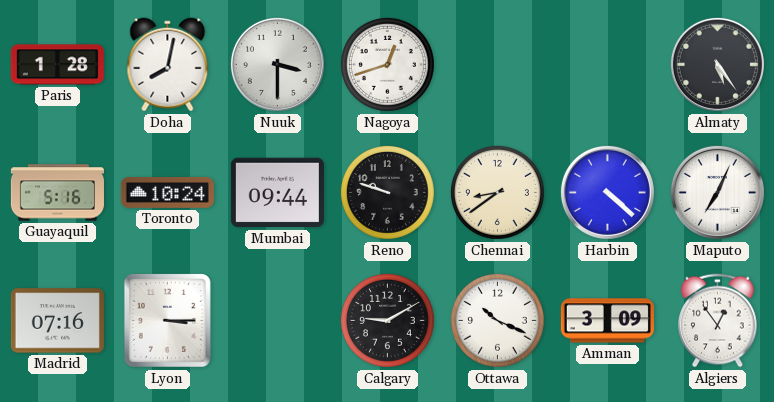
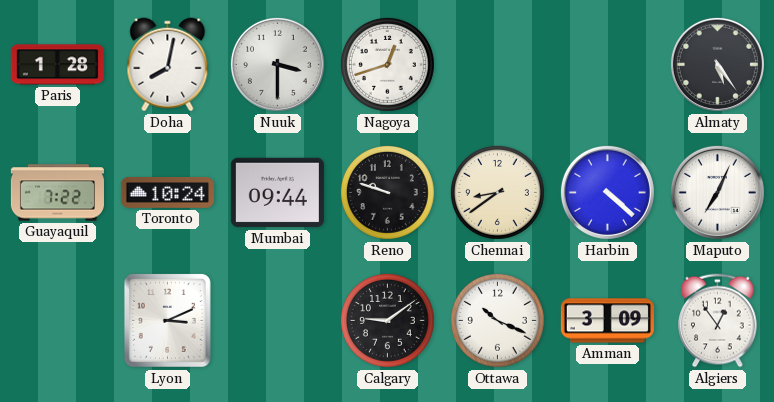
Guayaquil: 5:16 -> 7:22
Madrid: 07:16 -> none
Lyon: 3:15 -> 3:11
Calgary: 9:10 -> 9:09
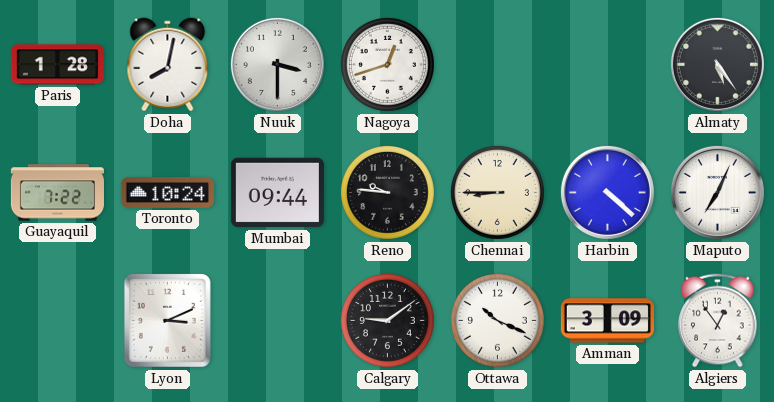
Reno: 9:48 -> 9:46
Chennai: 8:39 -> 8:45
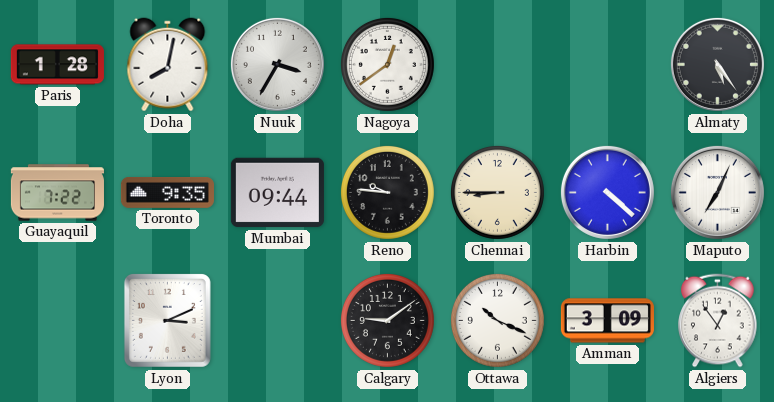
Nuuk: 3:30 -> 3:35
Nagoya: 12:42 -> 12:39
Toronto: 10:24 -> 9:35
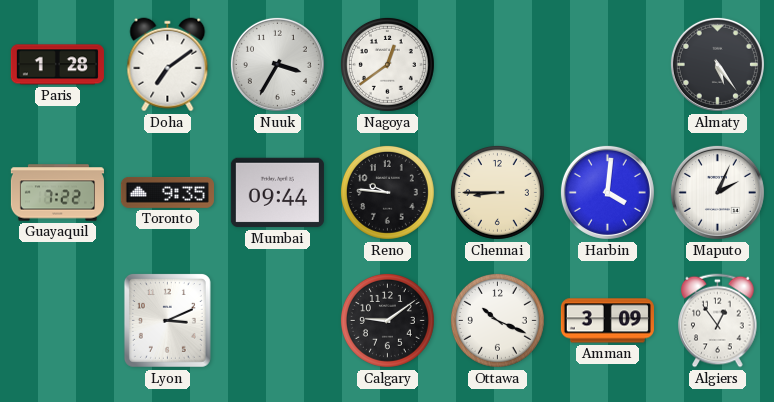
Doha: 8:02 -> 7:09
Harbin: 4:22 -> 4:01
Maputo: 7:04 -> 2:04
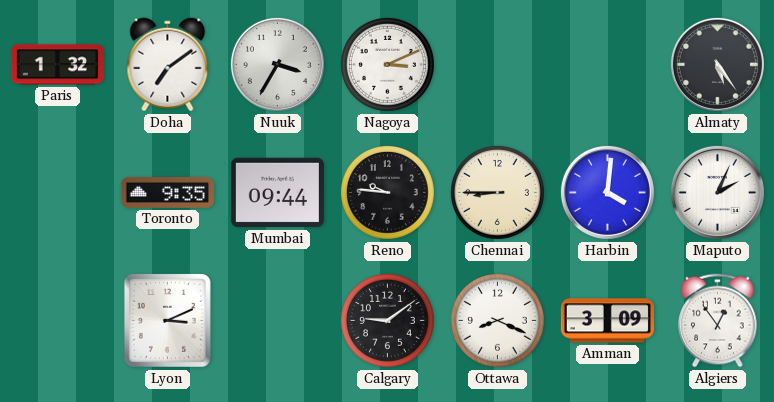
Paris: 1:28 -> 1:32
Nagoya: 12:39 -> 3:11
Guayaquil: 7:22 -> none
Ottawa: 10:19 -> 8:19
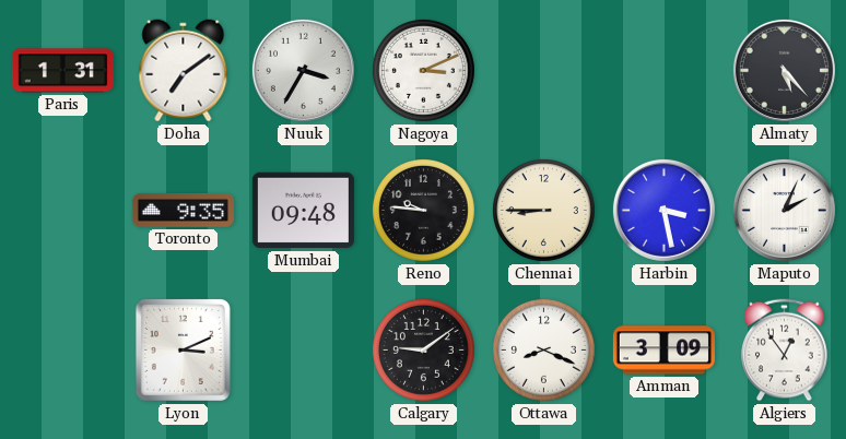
Paris: 1:32 -> 1:31
Almaty: 5:24 -> 5:23
Mumbai: 09:44 -> 09:48
Harbin: 4:01 -> 3:28
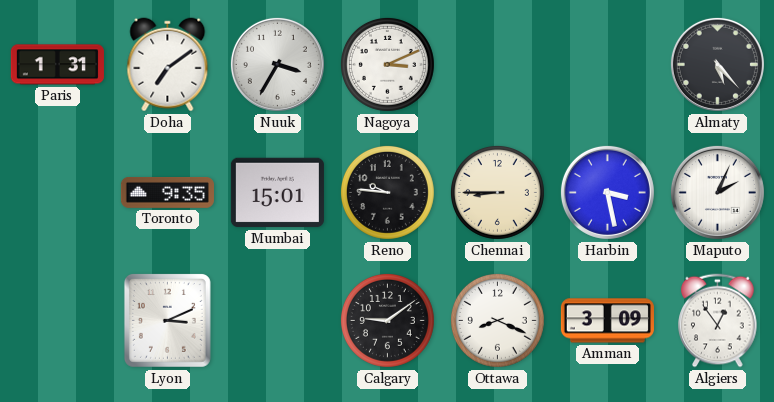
Mumbai: 09:48 -> 15:01
